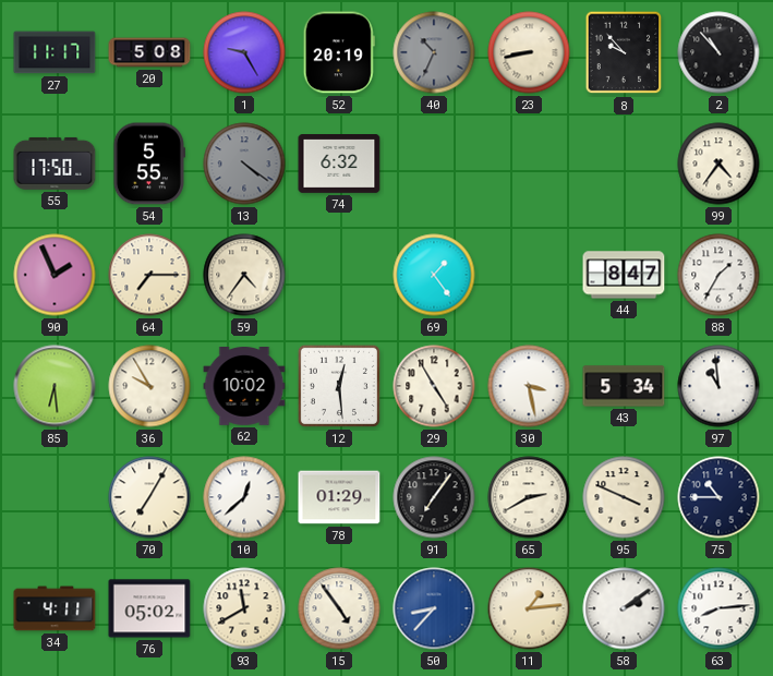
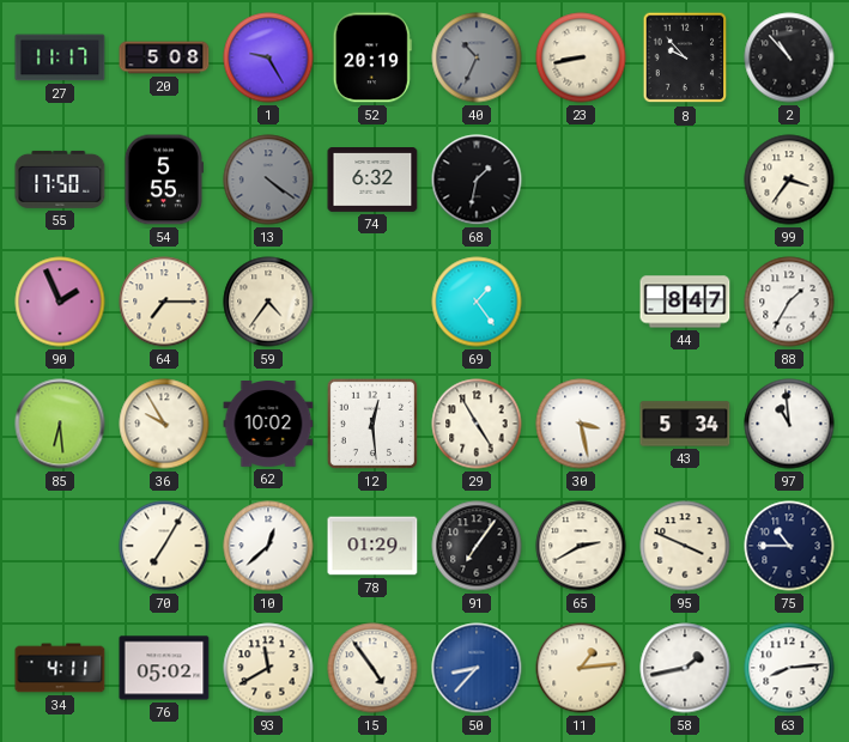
68: none -> 1:32
99: 4:36 -> 3:36
58: 2:09 -> 1:43
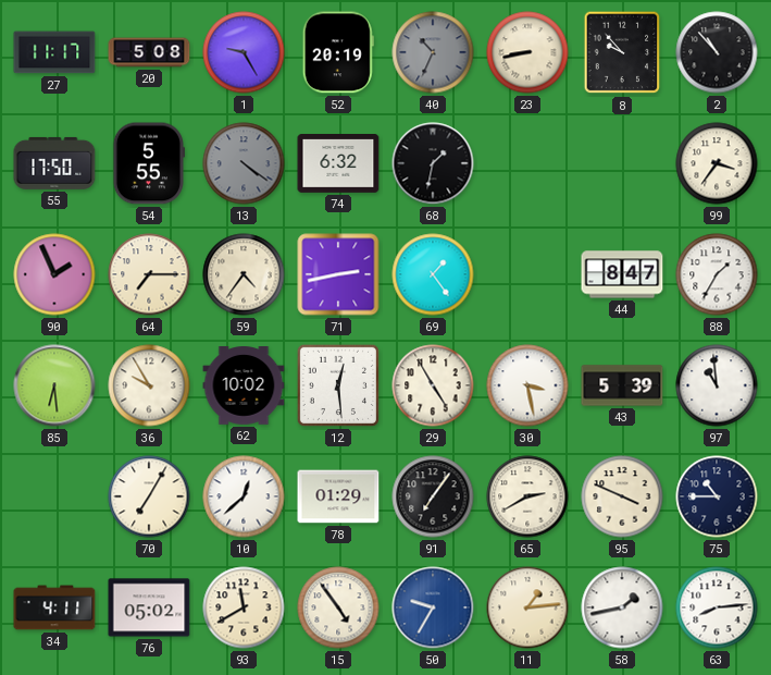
71: none -> 2:43
43: 5:34 -> 5:39
50: 8:37 -> 9:35
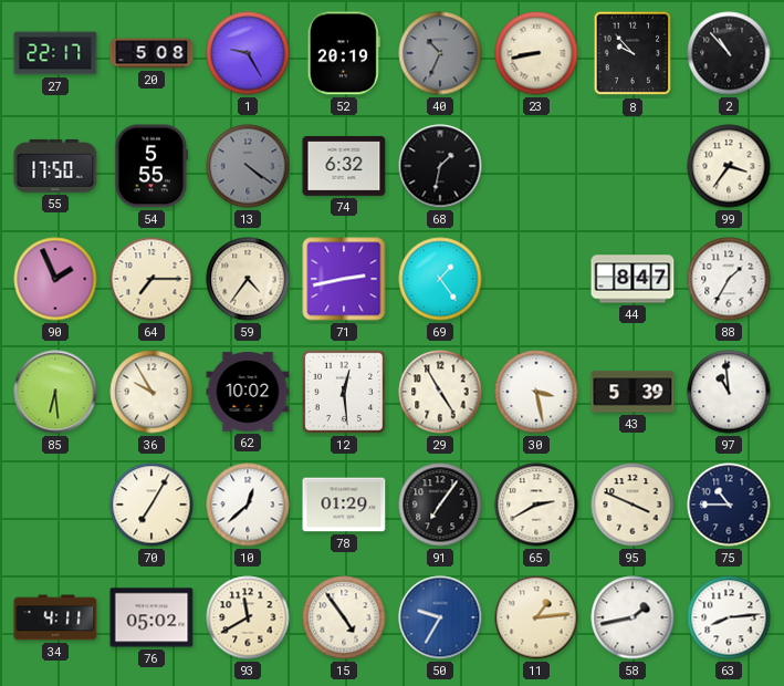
27: 11:17 -> 22:17
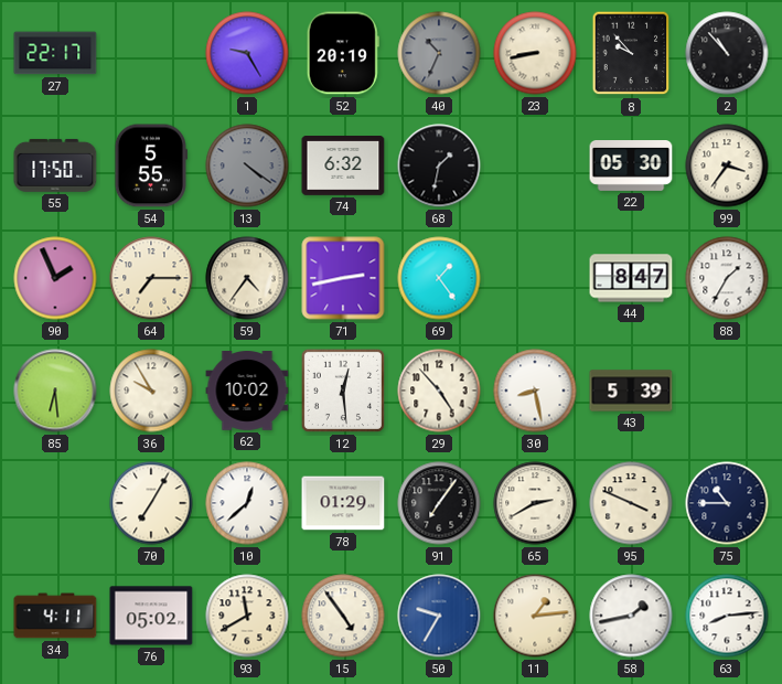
20: 5:08 -> none
22: none -> 05:30
29: 4:55 -> 4:53
30: 3:28 -> 8:28
97: 10:59 -> none
